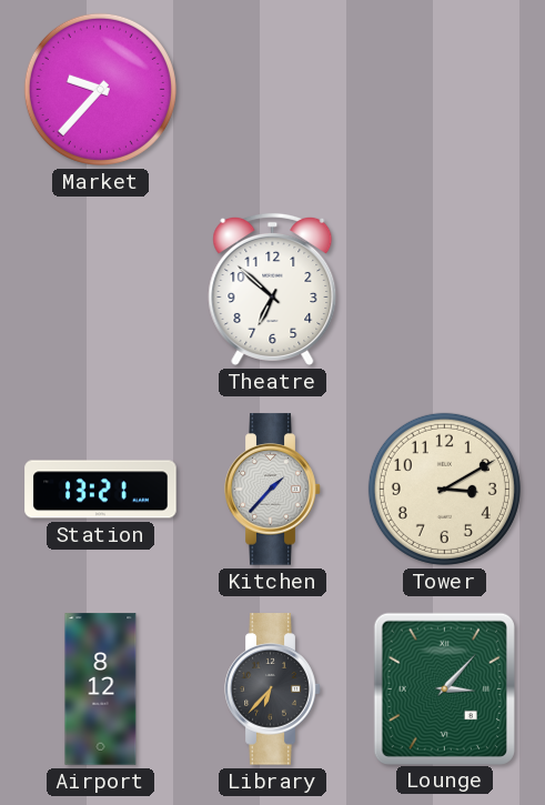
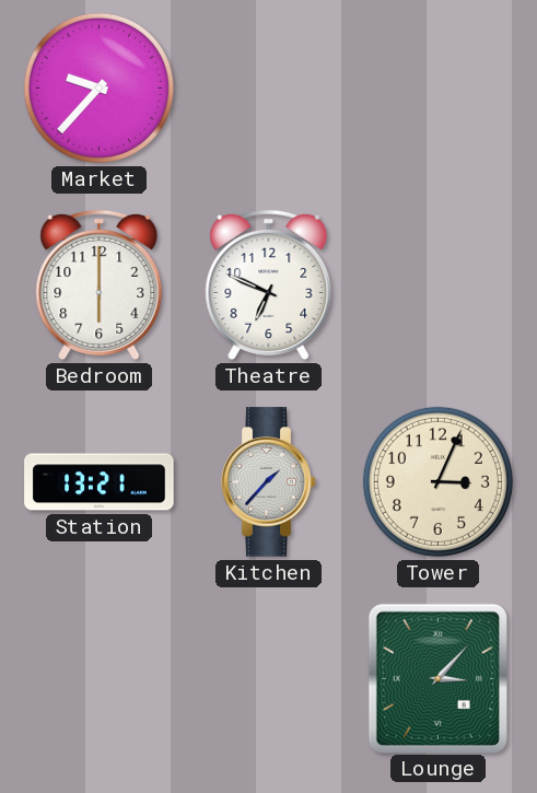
Bedroom: none -> 6:00
Theatre: 6:52 -> 6:49
Tower: 3:10 -> 3:04
Airport: 8:12 -> none
Library: 6:37 -> none
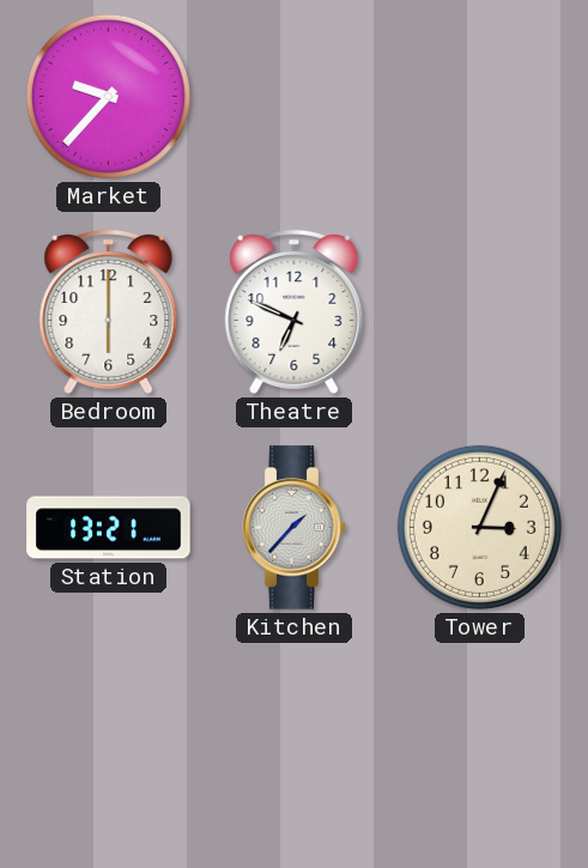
Lounge: 3:07 -> none
